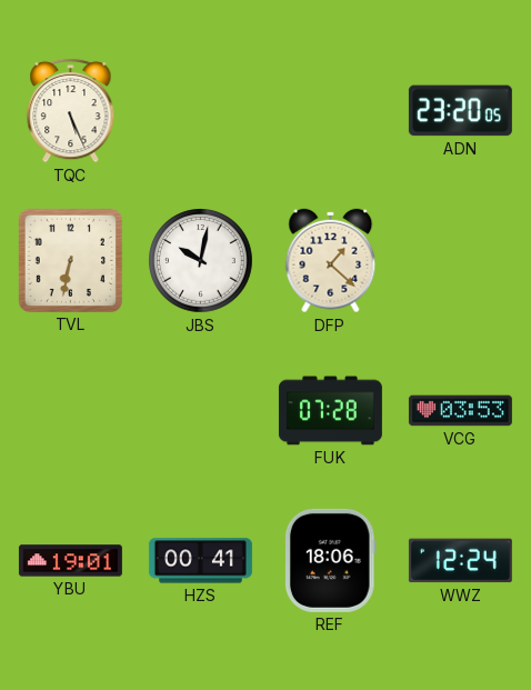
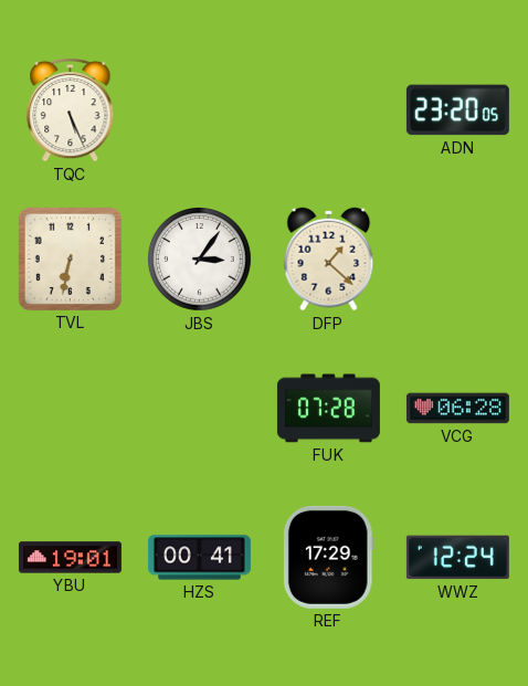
JBS: 10:02 -> 3:06
VCG: 03:53 -> 06:28
REF: 18:06 -> 17:29
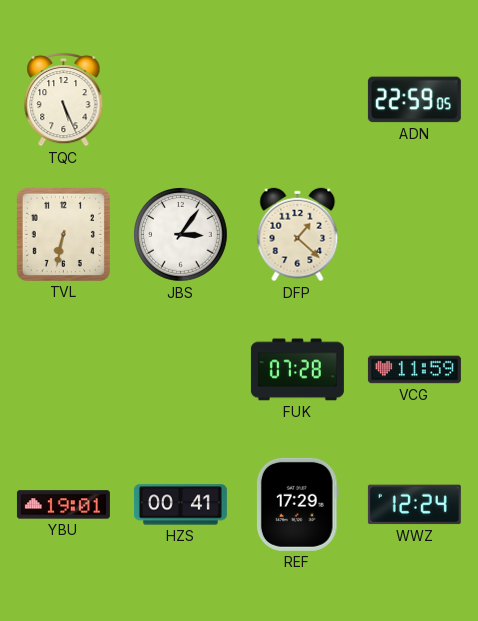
ADN: 23:20 -> 22:59
VCG: 06:28 -> 11:59
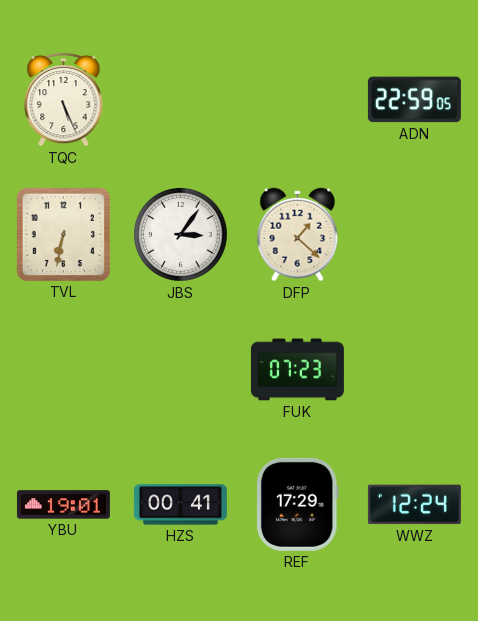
FUK: 07:28 -> 07:23
VCG: 11:59 -> none
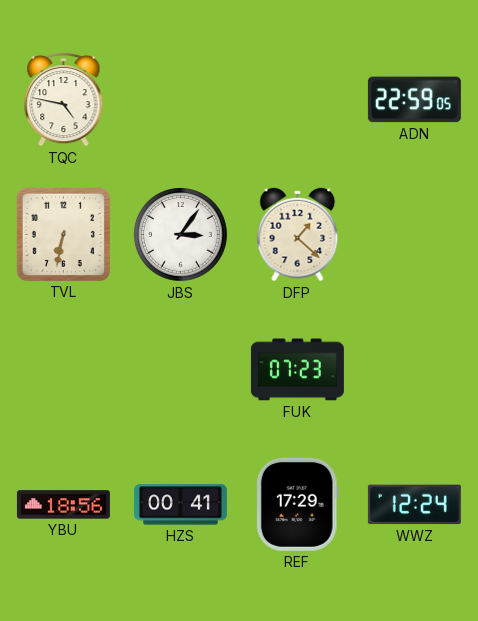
TQC: 5:26 -> 4:47
YBU: 19:01 -> 18:56
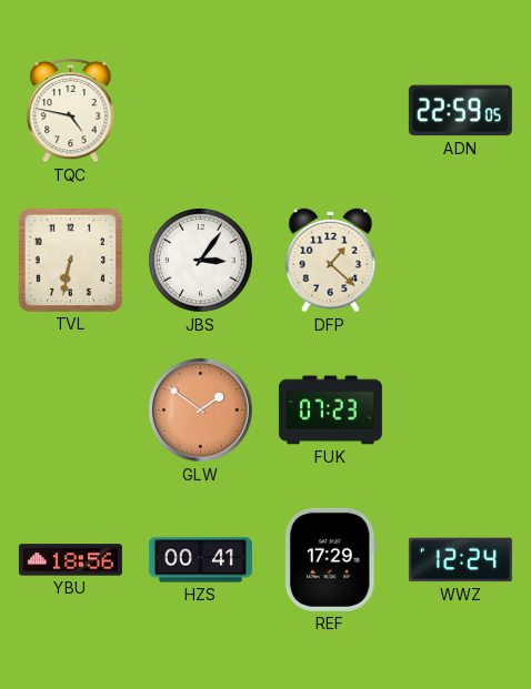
GLW: none -> 1:51
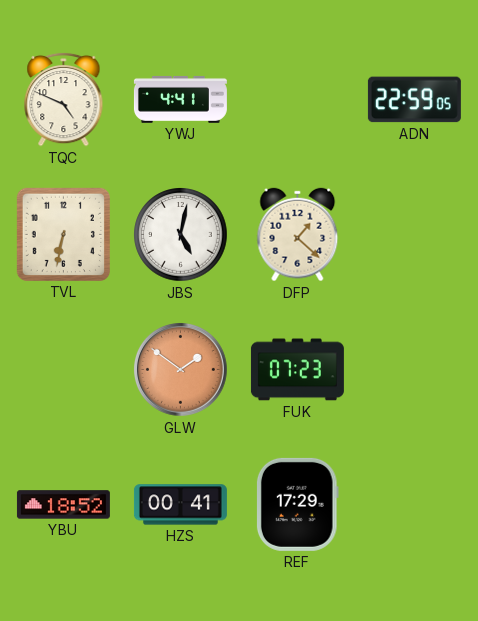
TQC: 4:47 -> 4:49
YWJ: none -> 4:41
JBS: 3:06 -> 5:02
YBU: 18:56 -> 18:52
WWZ: 12:24 -> none
